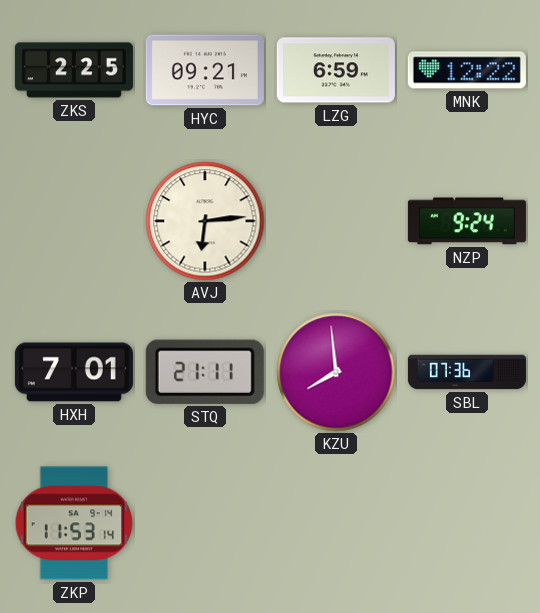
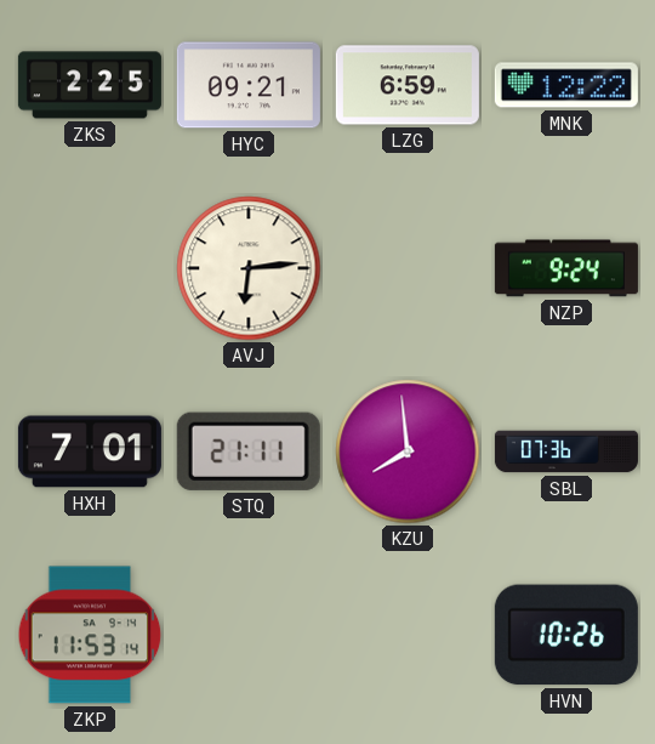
HVN: none -> 10:26
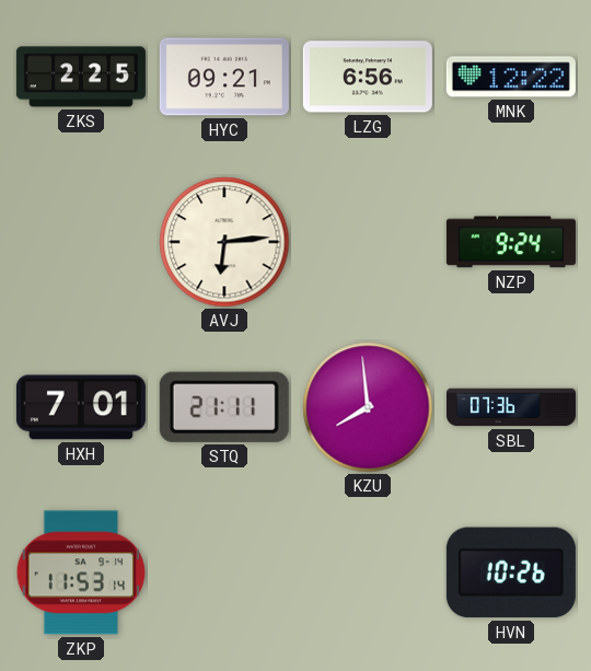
LZG: 6:59 -> 6:56
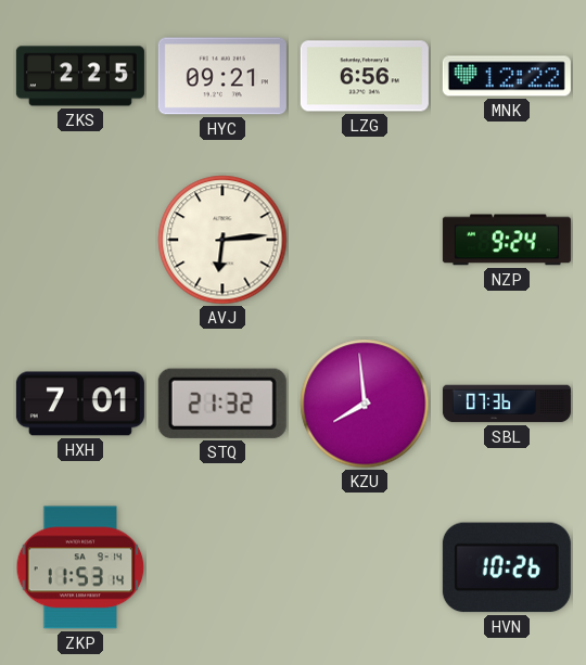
STQ: 21:11 -> 21:32
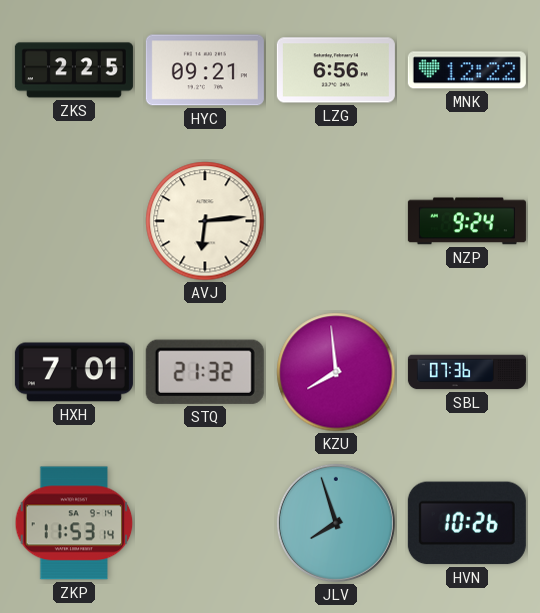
JLV: none -> 7:57
